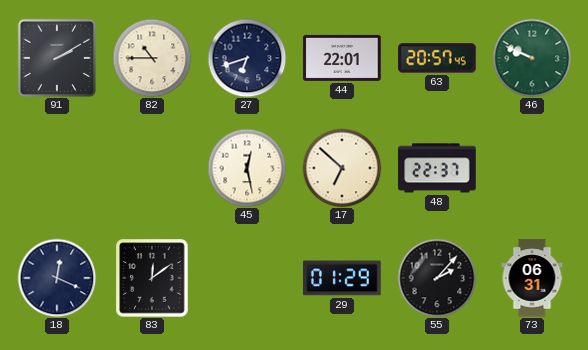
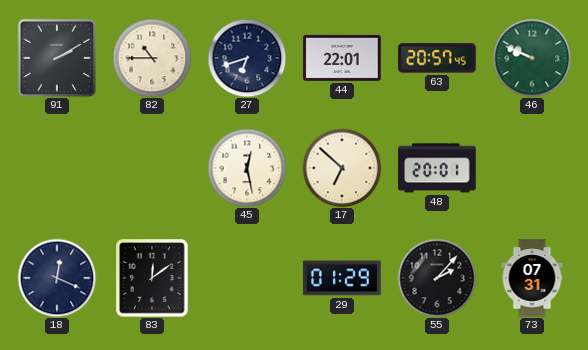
48: 22:37 -> 20:01
73: 06:31 -> 07:31
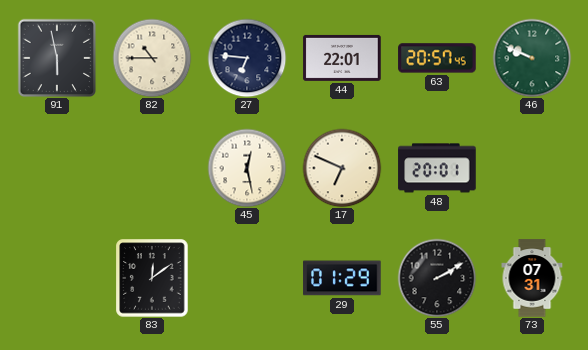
91: 2:10 -> 5:58
27: 6:42 -> 6:46
17: 6:52 -> 6:49
18: 12:19 -> none
55: 2:07 -> 2:10
